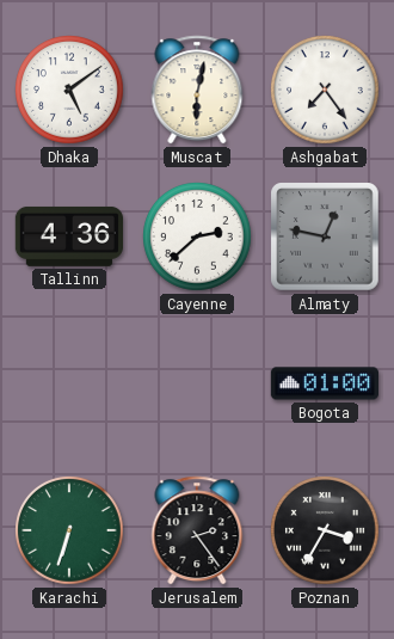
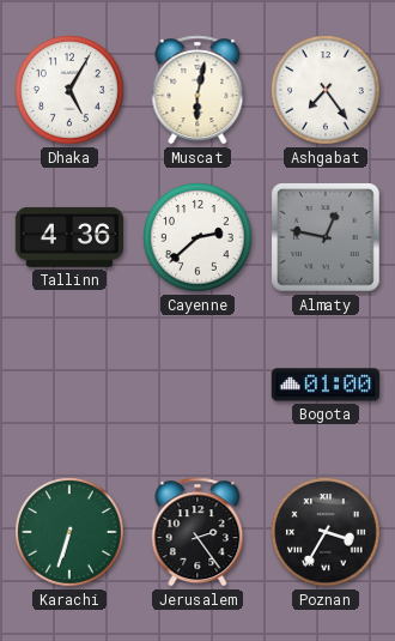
Dhaka: 5:09 -> 5:05
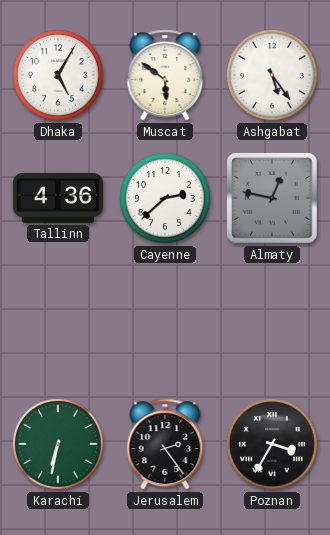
Muscat: 6:02 -> 5:51
Ashgabat: 7:24 -> 5:24
Bogota: 01:00 -> none
Karachi: 6:33 -> 6:32
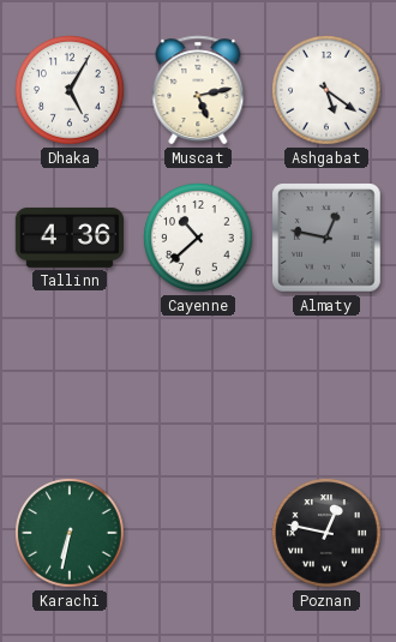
Muscat: 5:51 -> 5:13
Ashgabat: 5:24 -> 5:21
Cayenne: 2:38 -> 10:38
Jerusalem: 2:24 -> none
Poznan: 3:35 -> 12:47
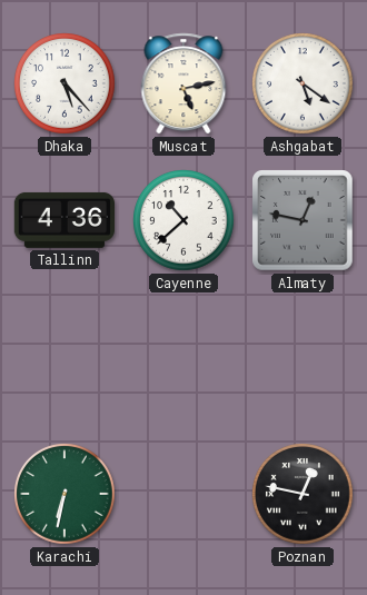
Dhaka: 5:05 -> 5:23
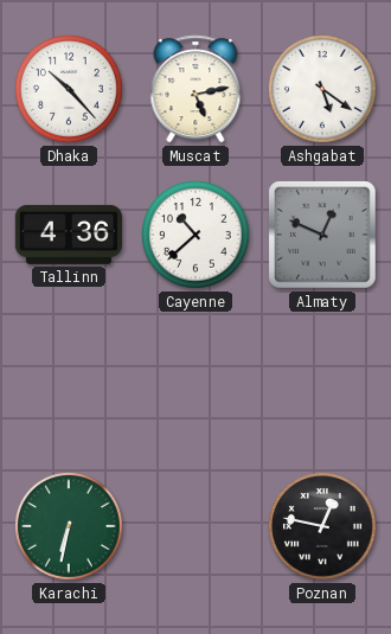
Dhaka: 5:23 -> 10:23
Almaty: 12:47 -> 12:49
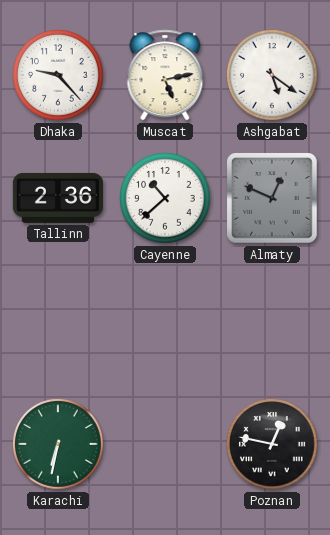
Dhaka: 10:23 -> 9:23
Tallinn: 4:36 -> 2:36
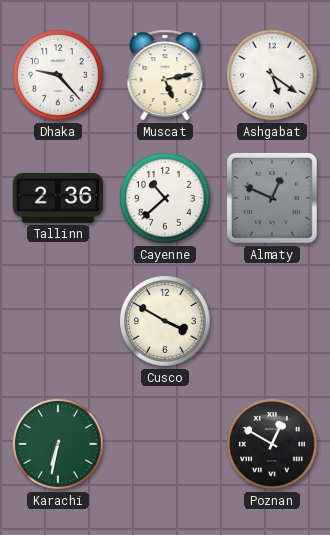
Cusco: none -> 3:50
Poznan: 12:47 -> 12:50
